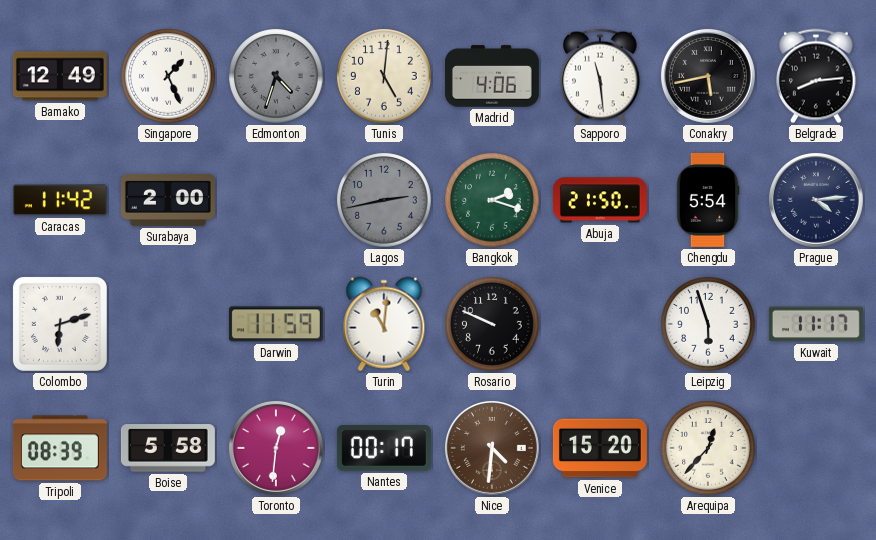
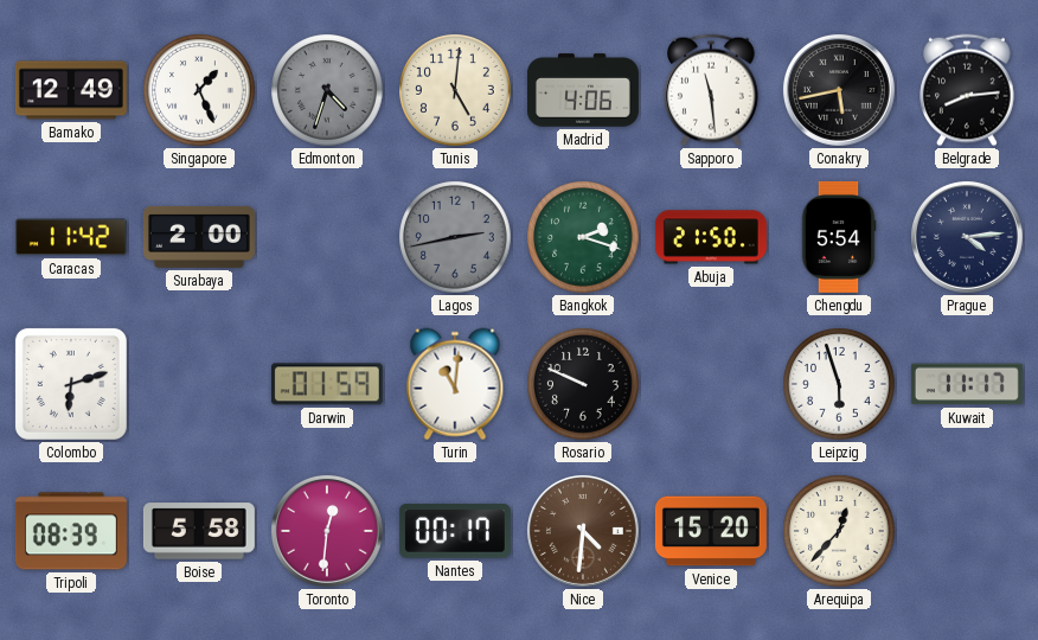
Darwin: 11:59 -> 01:59
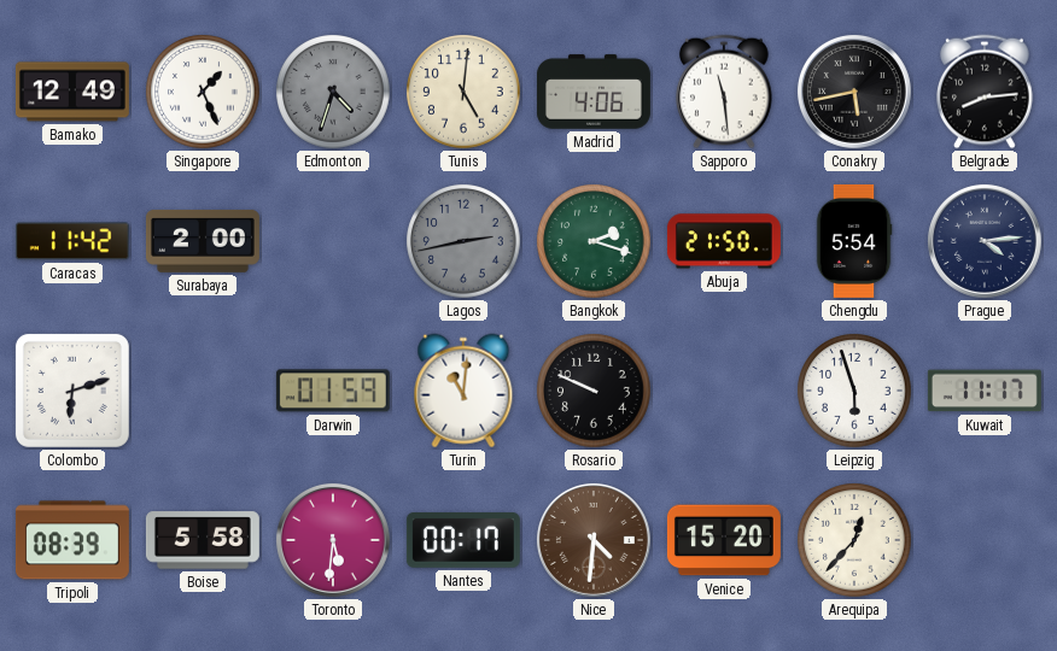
Toronto: 12:31 -> 5:31
